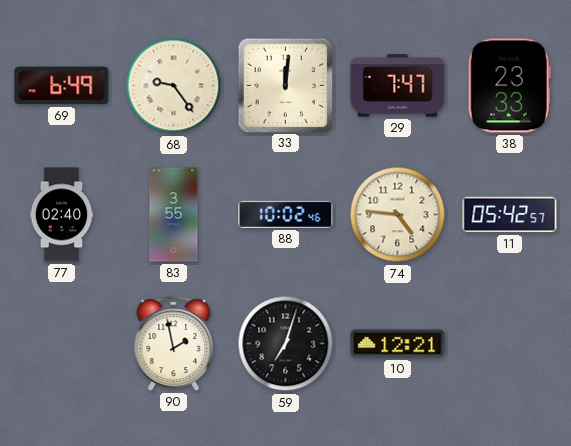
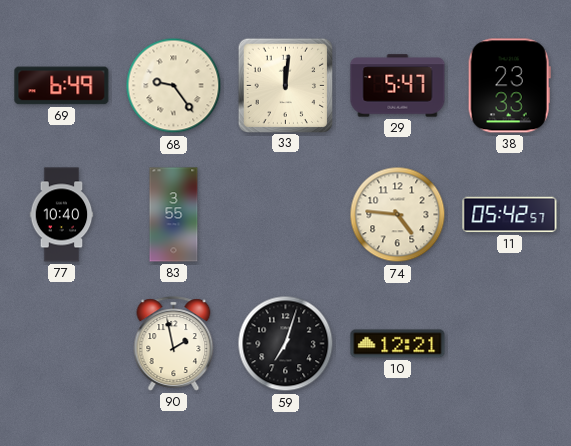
29: 7:47 -> 5:47
77: 02:40 -> 10:40
88: 10:02 -> none
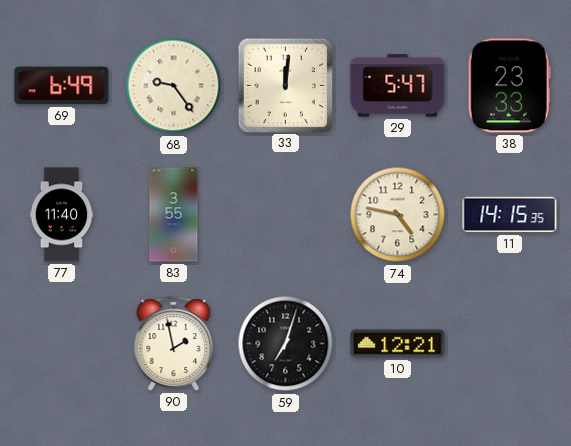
77: 10:40 -> 11:40
74: 4:46 -> 4:47
11: 05:42 -> 14:15
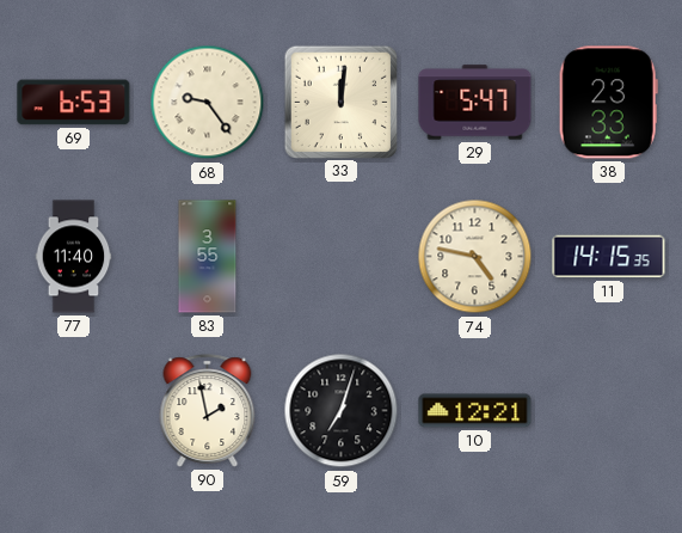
69: 6:49 -> 6:53
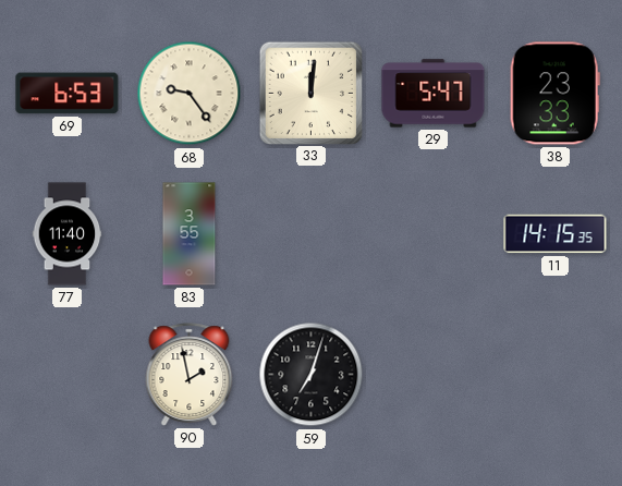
74: 4:47 -> none
10: 12:21 -> none
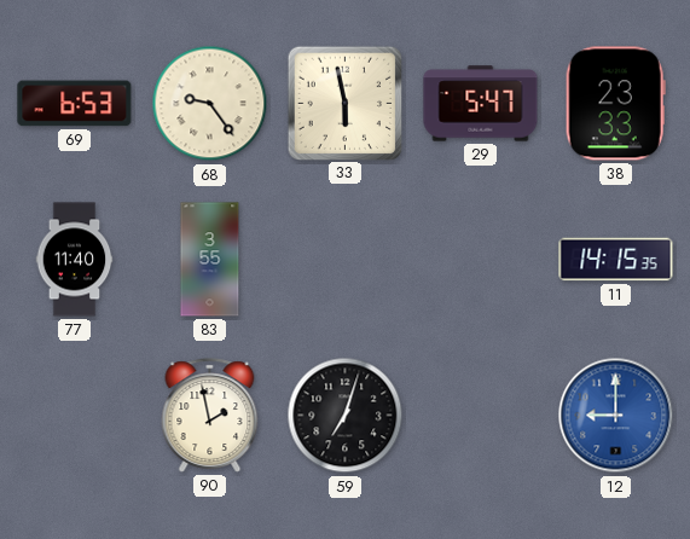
33: 12:01 -> 5:58
12: none -> 9:00
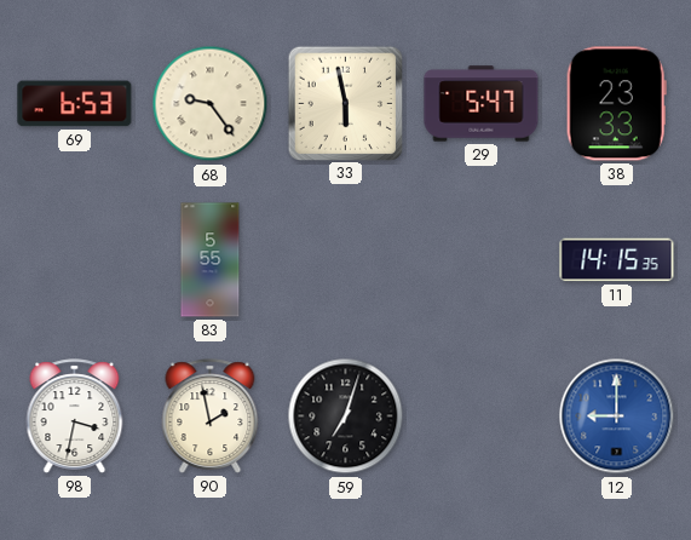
77: 11:40 -> none
83: 3:55 -> 5:55
98: none -> 3:32
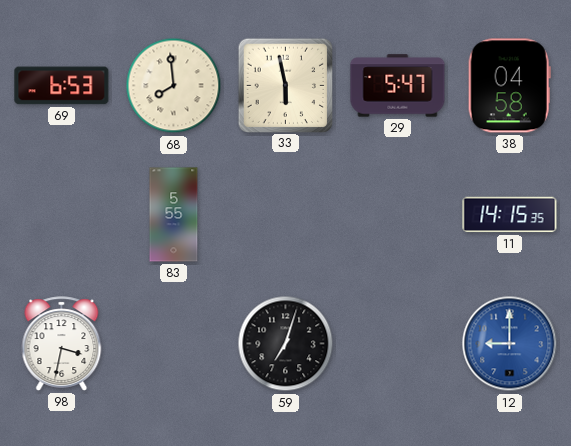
68: 9:24 -> 7:59
38: 23:33 -> 04:58
90: 1:58 -> none
